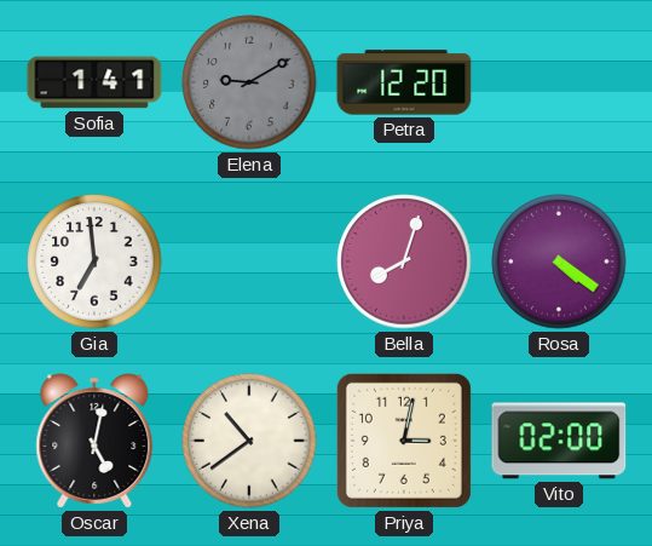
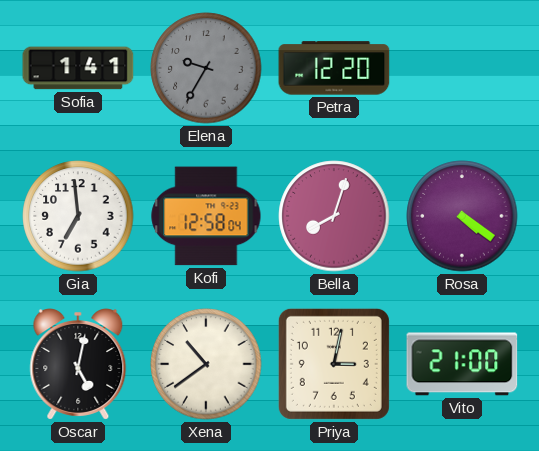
Elena: 9:10 -> 9:35
Kofi: none -> 12:58
Vito: 02:00 -> 21:00
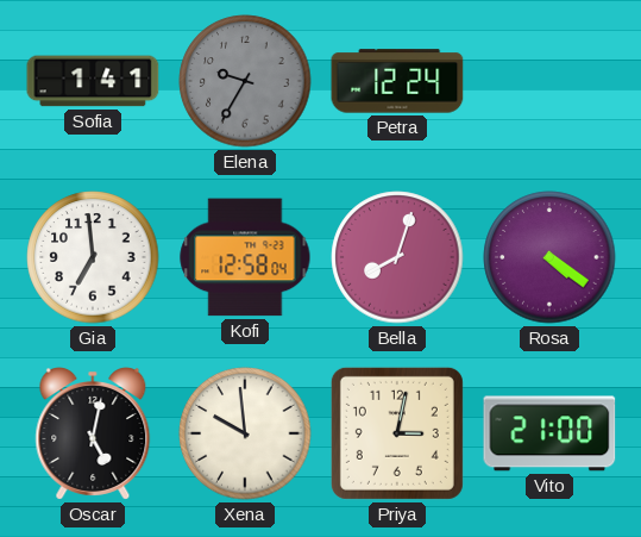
Petra: 12:20 -> 12:24
Xena: 10:39 -> 9:59
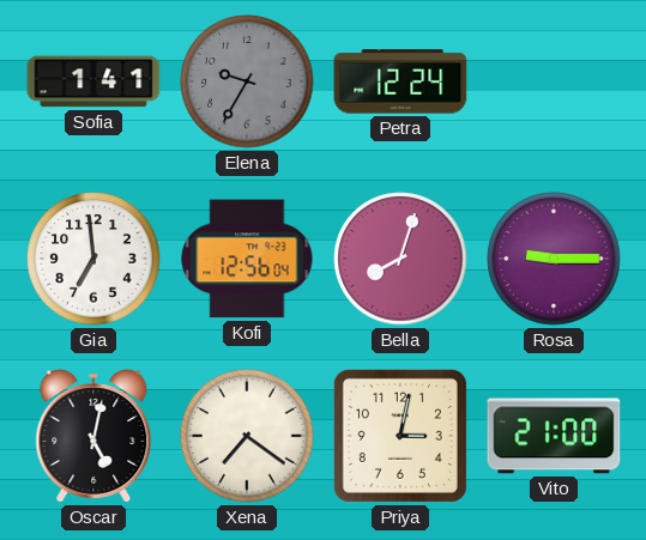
Kofi: 12:58 -> 12:56
Rosa: 4:21 -> 9:15
Xena: 9:59 -> 7:21
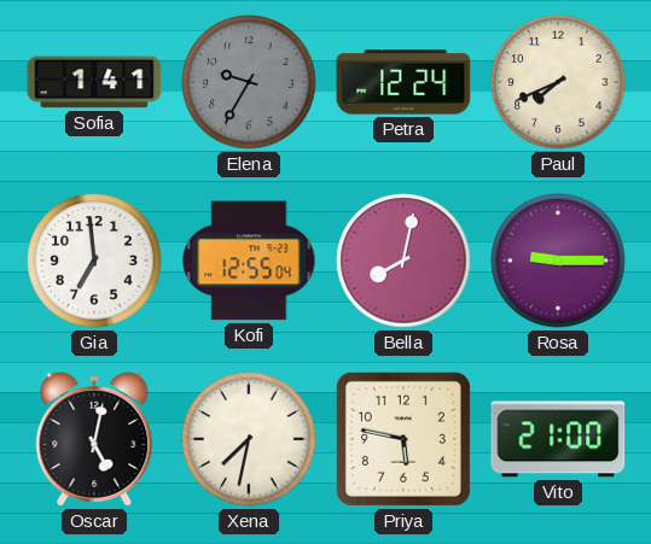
Paul: none -> 7:41
Kofi: 12:56 -> 12:55
Bella: 8:03 -> 8:02
Xena: 7:21 -> 7:32
Priya: 3:02 -> 5:47
